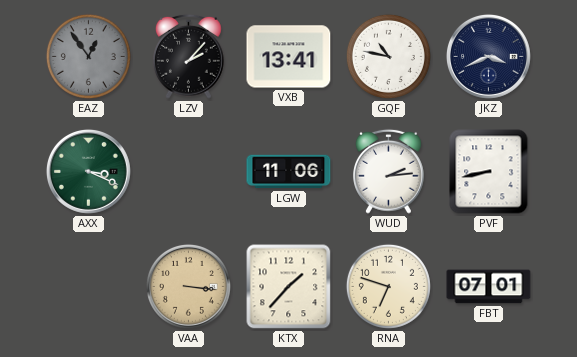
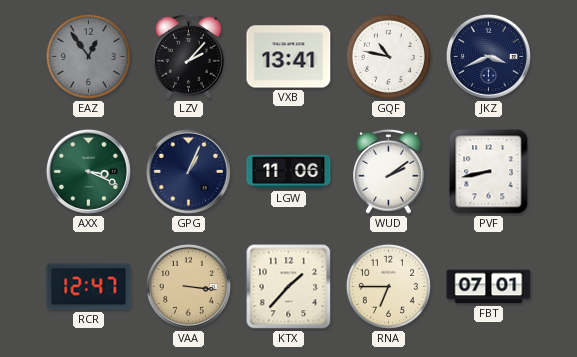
GPG: none -> 1:04
WUD: 2:14 -> 2:09
RCR: none -> 12:47
RNA: 6:48 -> 6:45
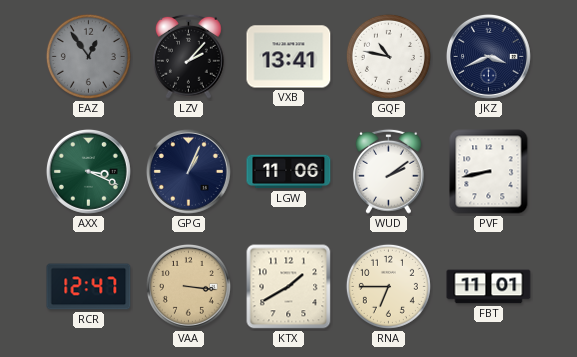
KTX: 1:37 -> 1:40
FBT: 07:01 -> 11:01
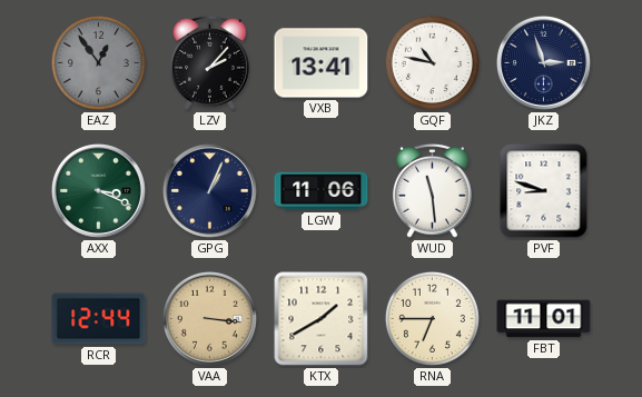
JKZ: 3:41 -> 2:57
WUD: 2:09 -> 11:29
PVF: 8:43 -> 8:48
RCR: 12:47 -> 12:44
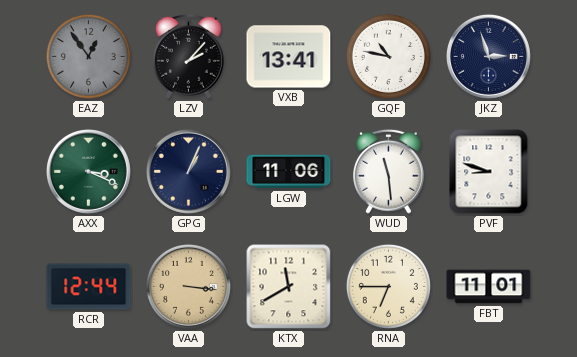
KTX: 1:40 -> 11:40
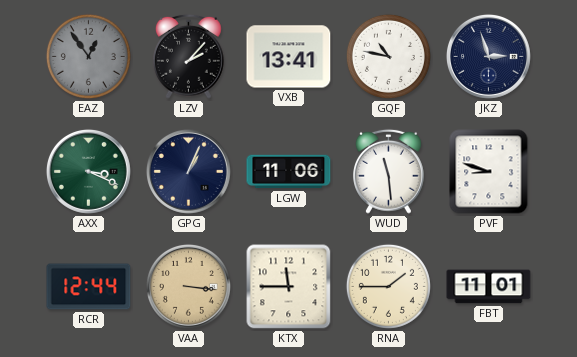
KTX: 11:40 -> 11:45
RNA: 6:45 -> 1:45
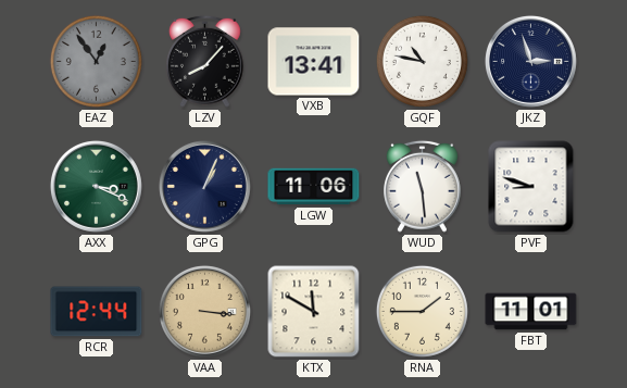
LZV: 2:07 -> 8:07
KTX: 11:45 -> 11:50
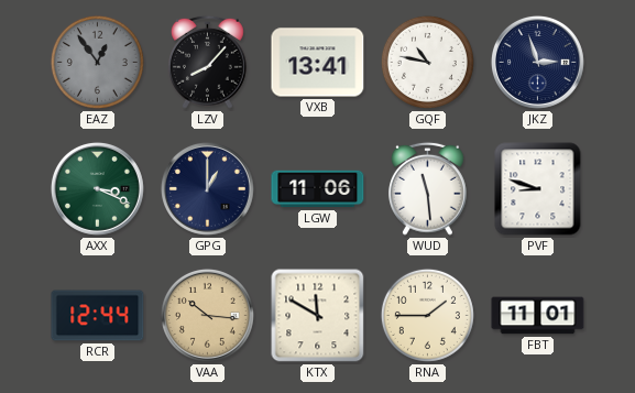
GPG: 1:04 -> 1:00
VAA: 3:16 -> 10:16
